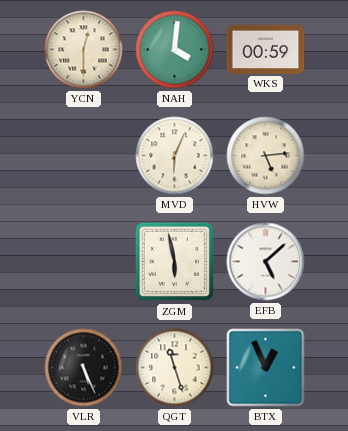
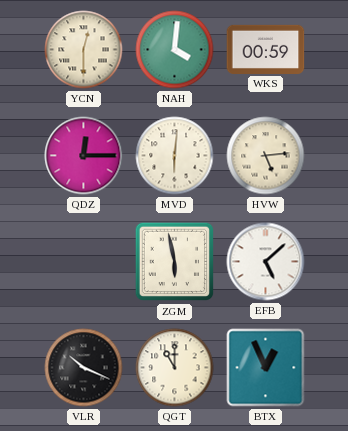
QDZ: none -> 12:15
MVD: 6:04 -> 6:01
VLR: 5:26 -> 10:19
QGT: 11:27 -> 11:00
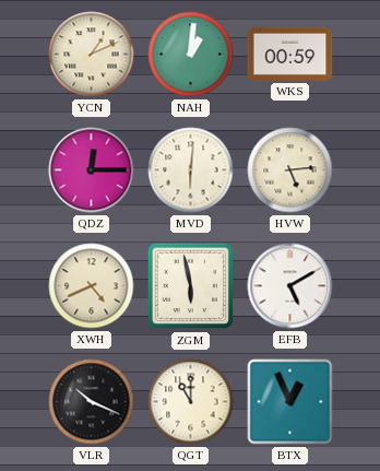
YCN: 12:30 -> 1:11
NAH: 4:01 -> 1:01
XWH: none -> 4:41
EFB: 5:08 -> 5:10
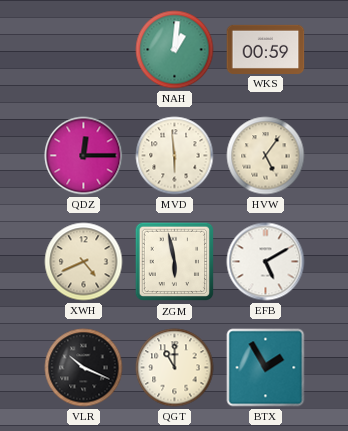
YCN: 1:11 -> none
MVD: 6:01 -> 5:59
HVW: 5:14 -> 5:06
BTX: 12:56 -> 1:55
